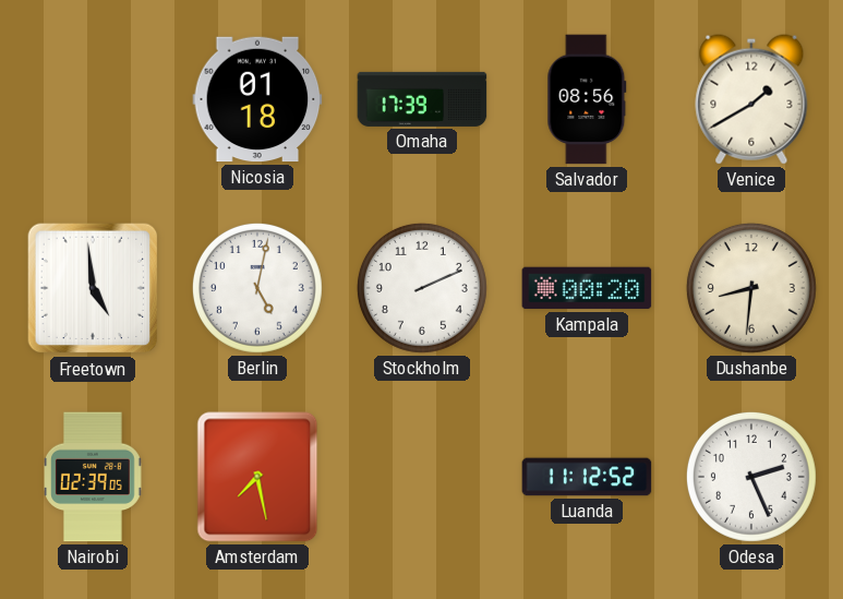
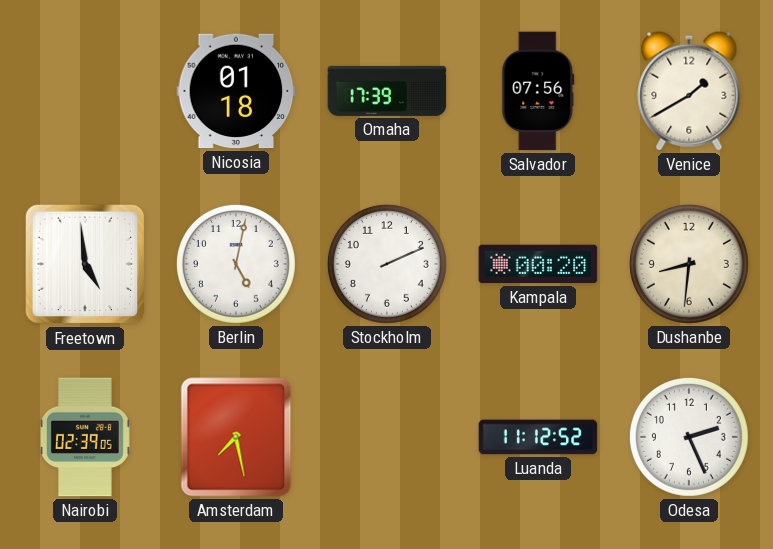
Salvador: 08:56 -> 07:56
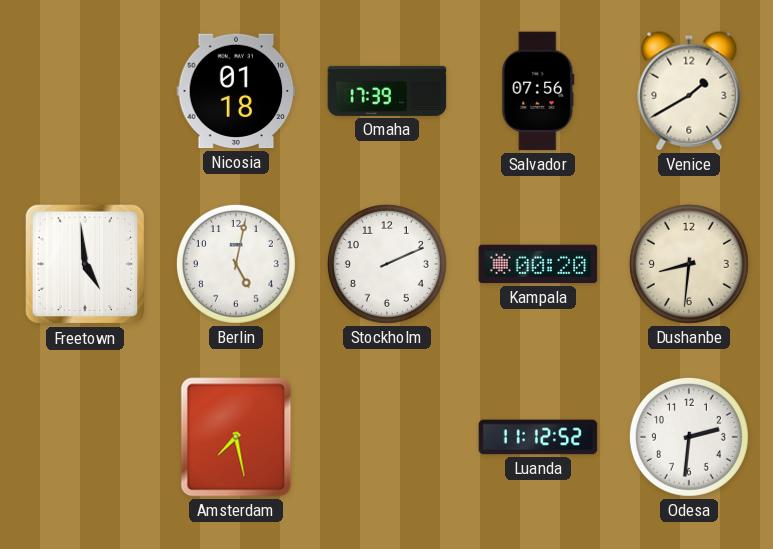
Nairobi: 02:39 -> none
Odesa: 2:26 -> 2:31
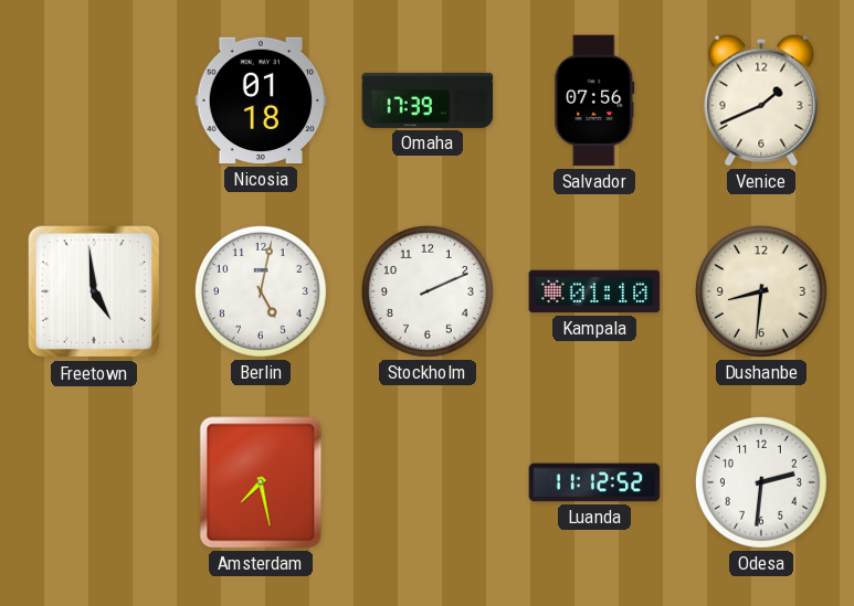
Venice: 1:40 -> 1:41
Kampala: 00:20 -> 01:10
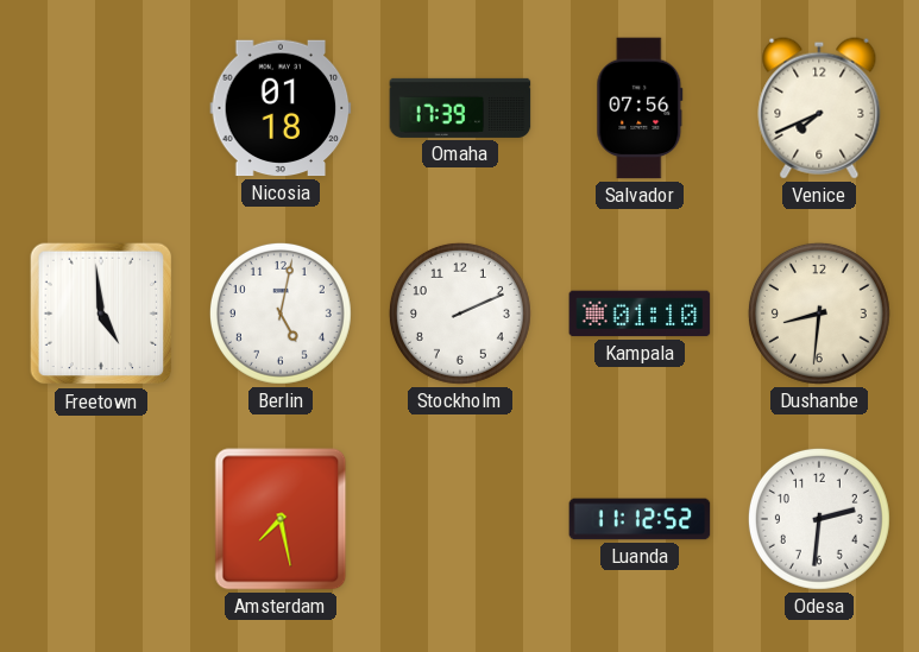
Venice: 1:41 -> 7:41
